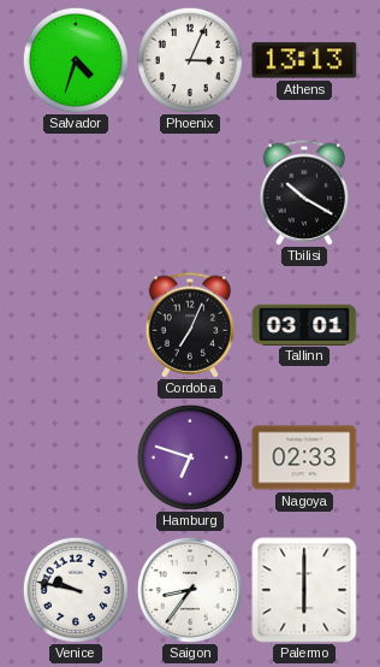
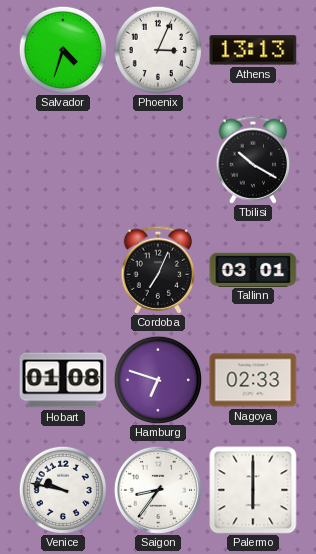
Hobart: none -> 01:08
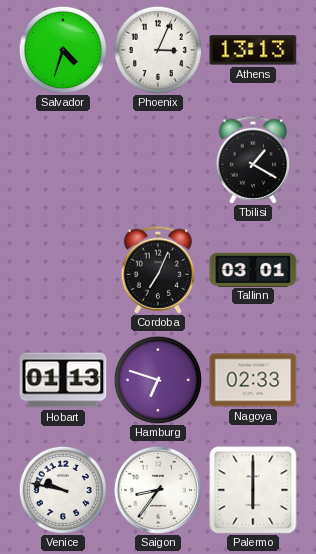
Tbilisi: 10:20 -> 1:20
Hobart: 01:08 -> 01:13
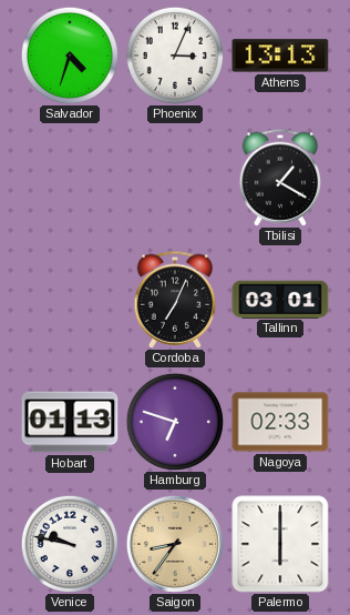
Saigon dial: white -> champagne
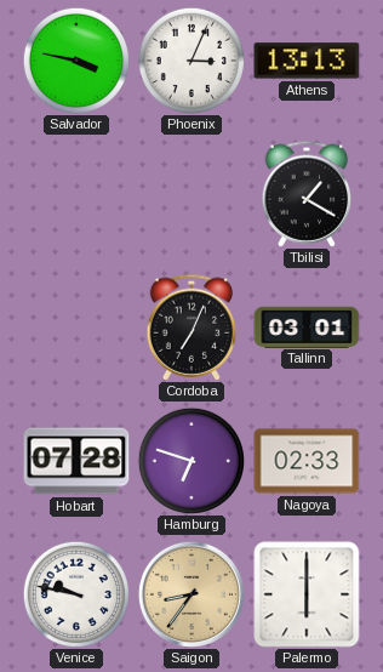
Salvador: 4:33 -> 3:47
Hobart: 01:13 -> 07:28
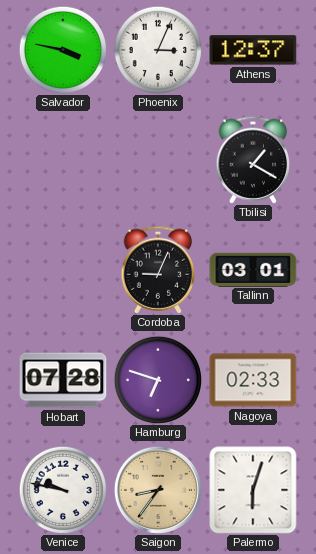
Athens: 13:13 -> 12:37
Cordoba: 7:04 -> 9:04
Palermo: 6:00 -> 6:03
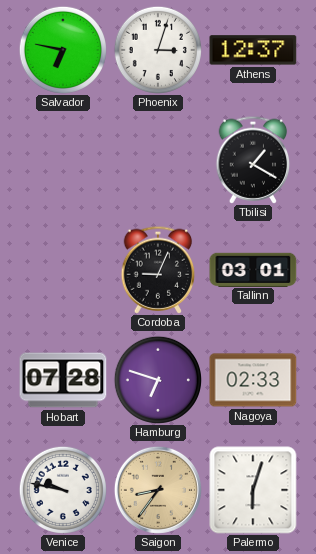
Salvador: 3:47 -> 6:47
Phoenix: 3:04 -> 3:03
